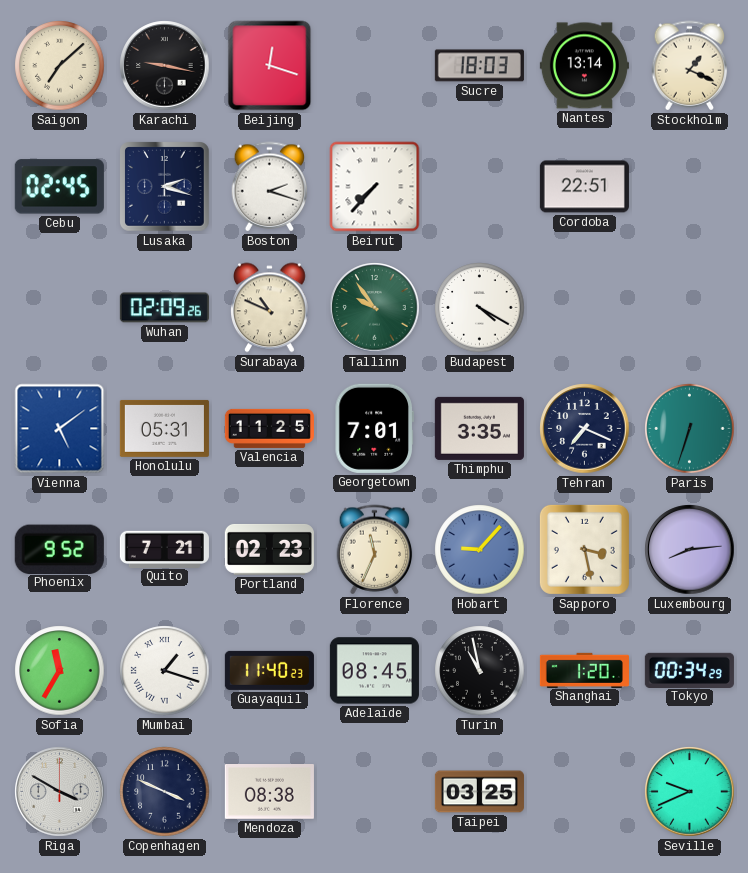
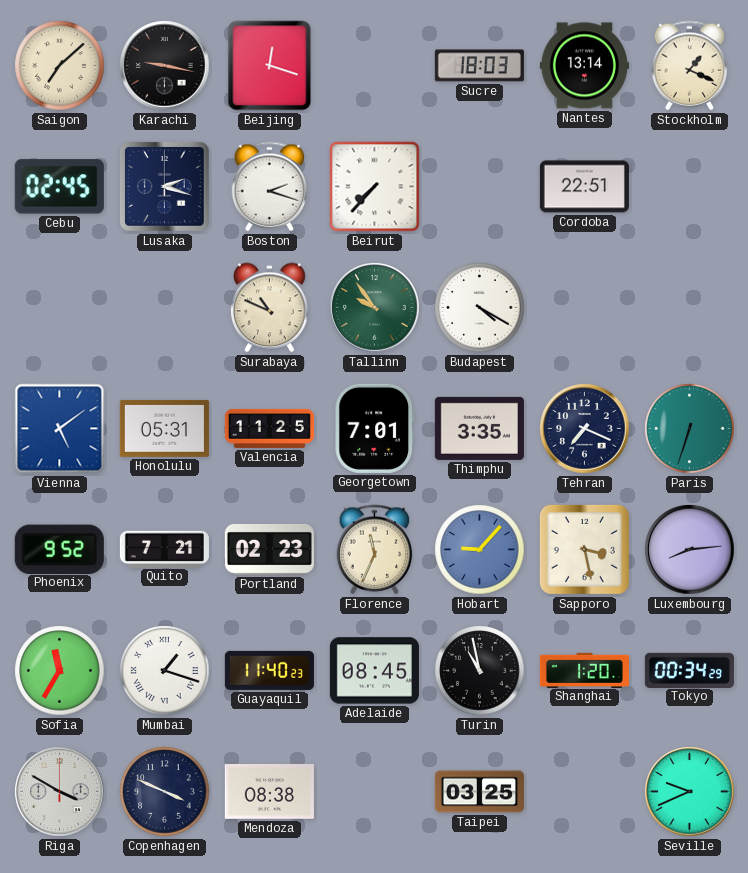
Wuhan: 02:09 -> none
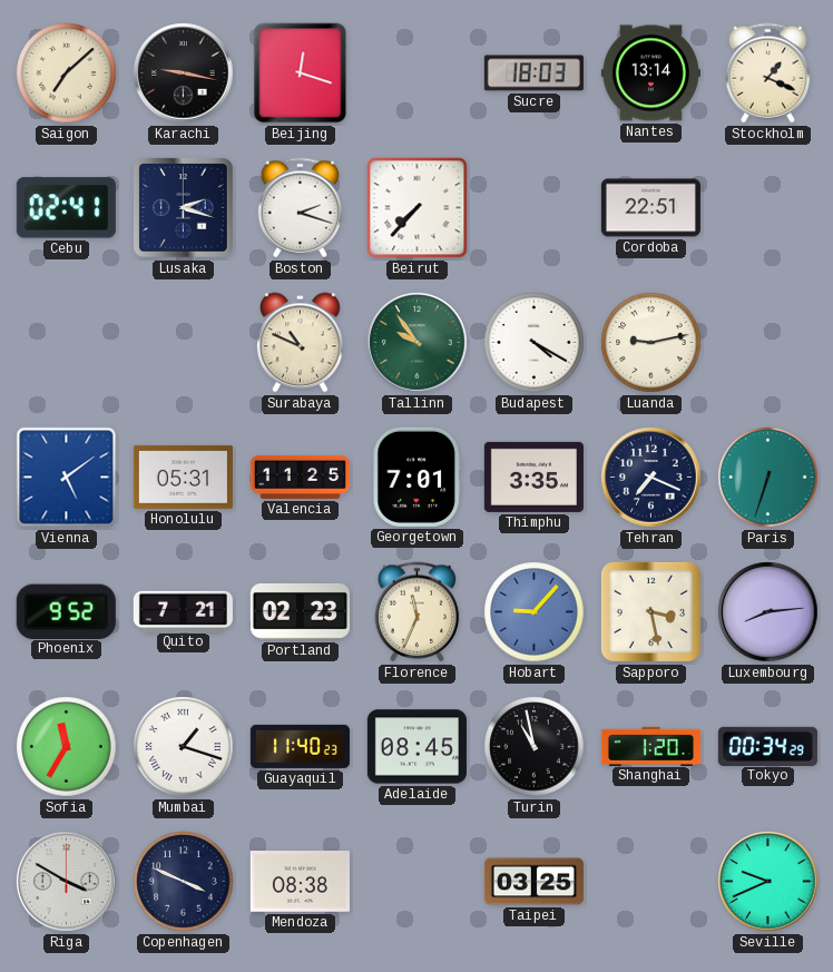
Cebu: 02:45 -> 02:41
Luanda: none -> 9:13
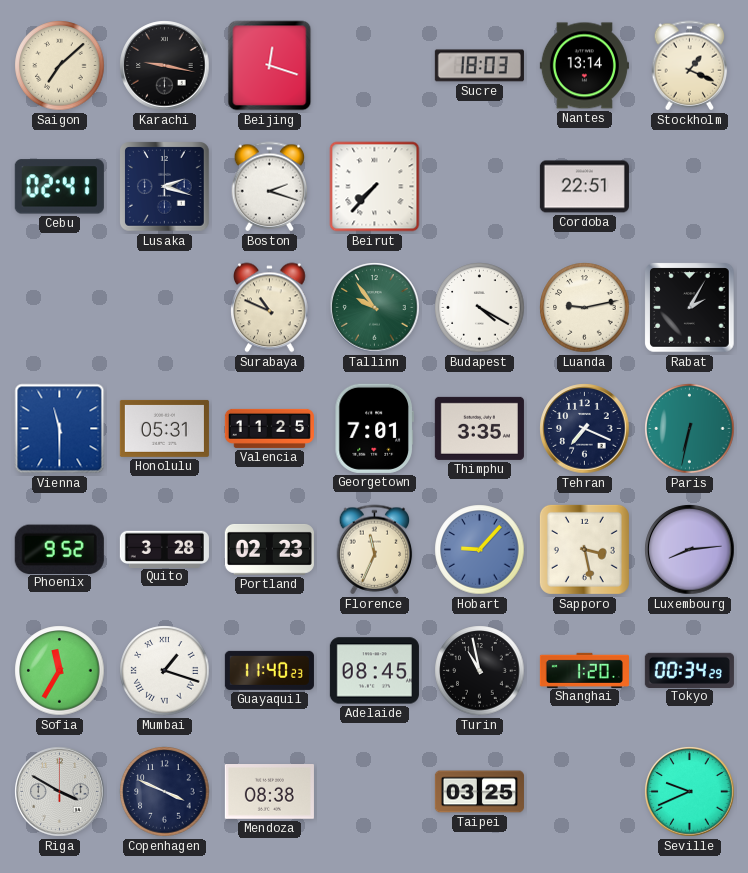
Rabat: none -> 2:05
Vienna: 5:09 -> 11:30
Paris: 6:33 -> 6:32
Quito: 7:21 -> 3:28
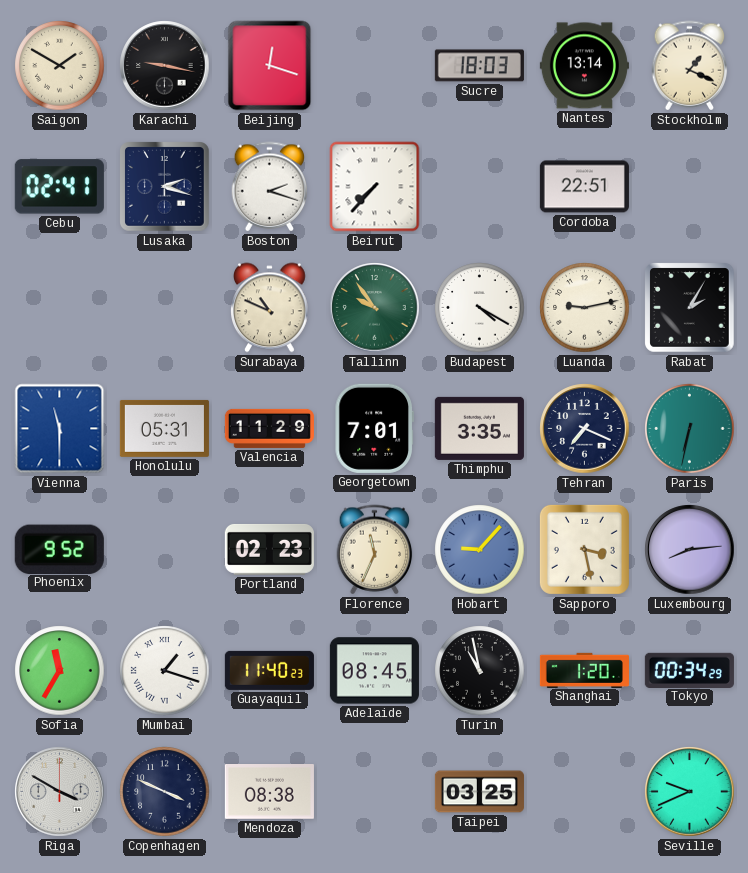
Saigon: 7:08 -> 1:50
Valencia: 11:25 -> 11:29
Quito: 3:28 -> none
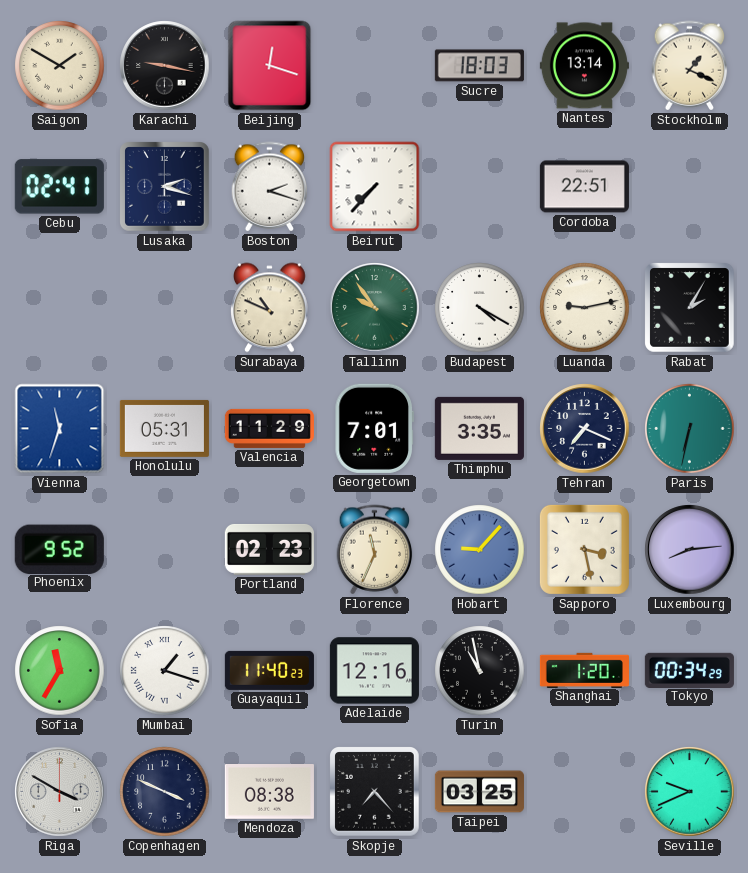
Vienna: 11:30 -> 11:33
Adelaide: 08:45 -> 12:16
Skopje: none -> 7:23
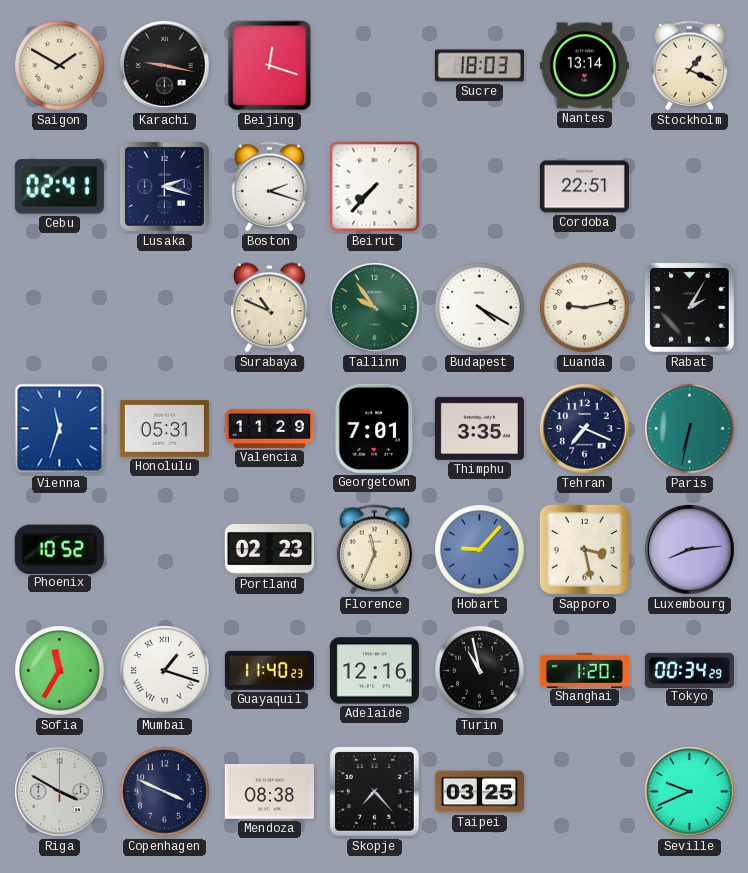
Phoenix: 9:52 -> 10:52
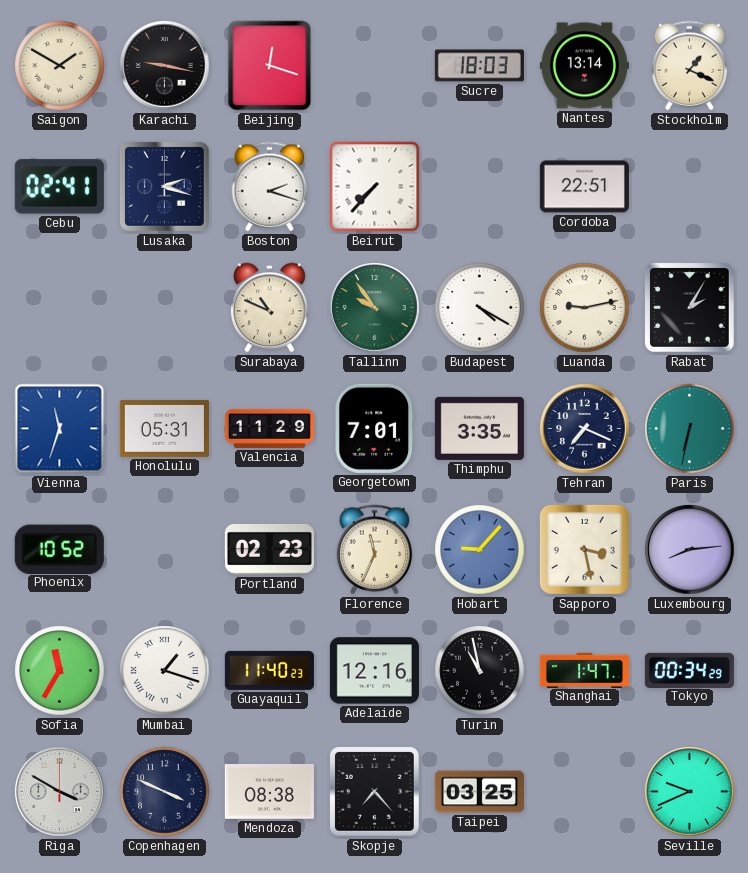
Shanghai: 1:20 -> 1:47
